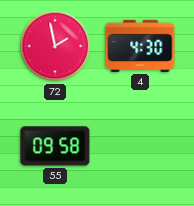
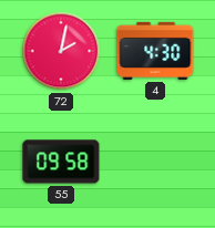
72: 1:58 -> 2:02
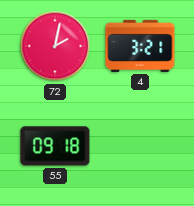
4: 4:30 -> 3:21
55: 09:58 -> 09:18
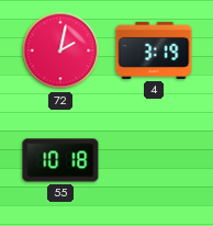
4: 3:21 -> 3:19
55: 09:18 -> 10:18
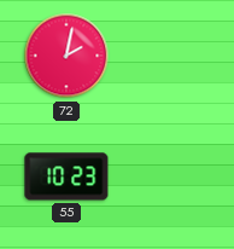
4: 3:19 -> none
55: 10:18 -> 10:23
